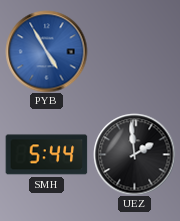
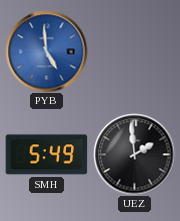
PYB: 4:55 -> 4:59
SMH: 5:44 -> 5:49
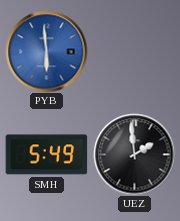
PYB: 4:59 -> 5:59
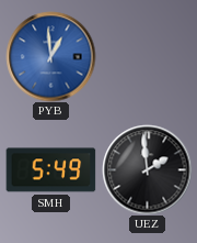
PYB: 5:59 -> 12:59
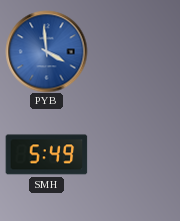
PYB: 12:59 -> 3:59
UEZ: 1:59 -> none
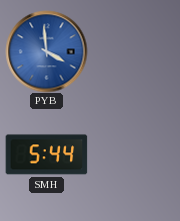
SMH: 5:49 -> 5:44
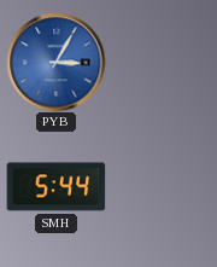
PYB: 3:59 -> 3:05
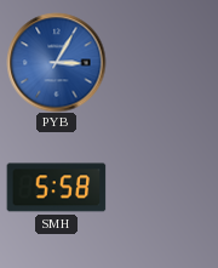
SMH: 5:44 -> 5:58
